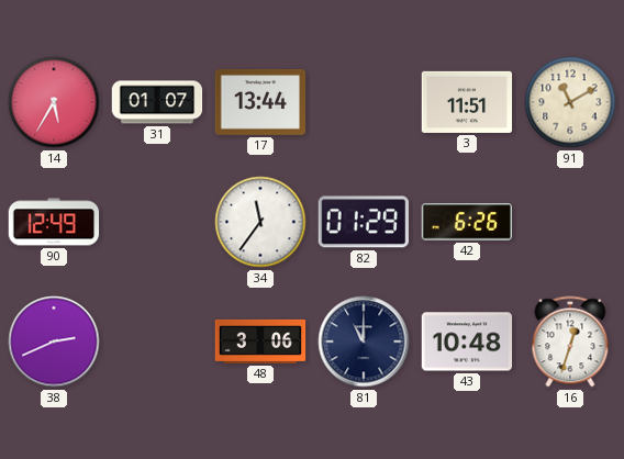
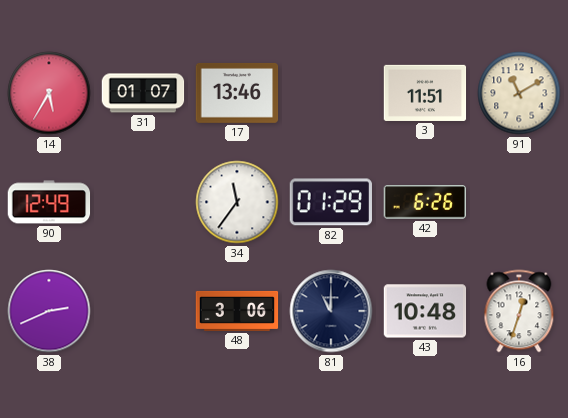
17: 13:44 -> 13:46
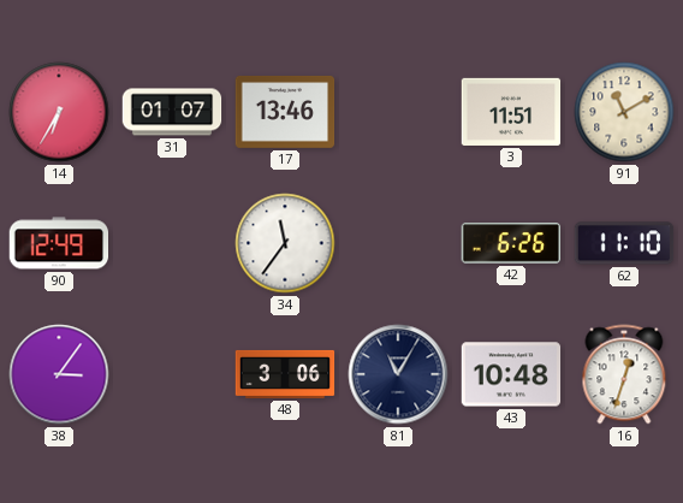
14: 5:35 -> 6:35
82: 01:29 -> none
62: none -> 11:10
38: 2:41 -> 3:06
81: 11:00 -> 11:05
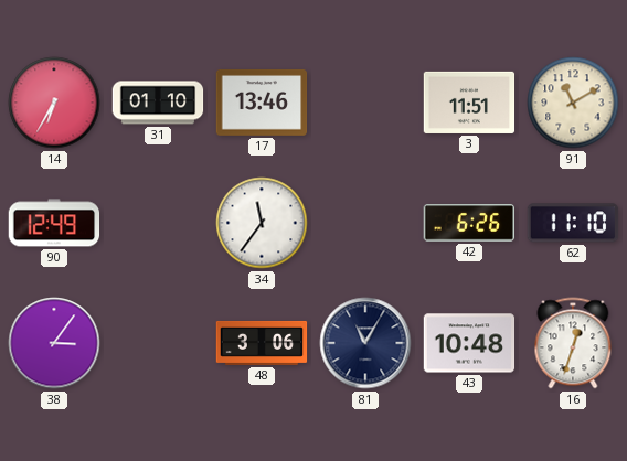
31: 01:07 -> 01:10
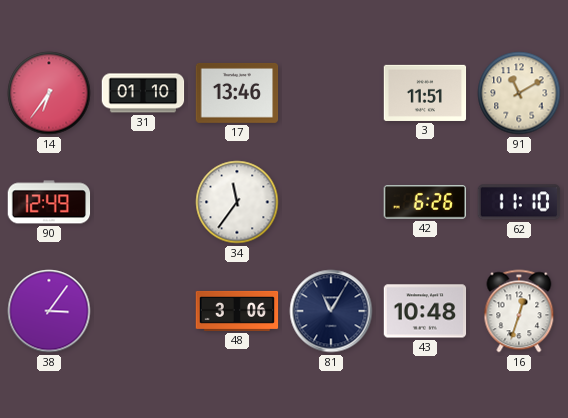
14: 6:35 -> 6:36
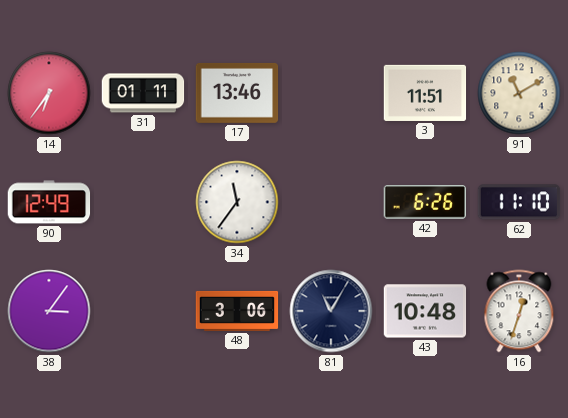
31: 01:10 -> 01:11
